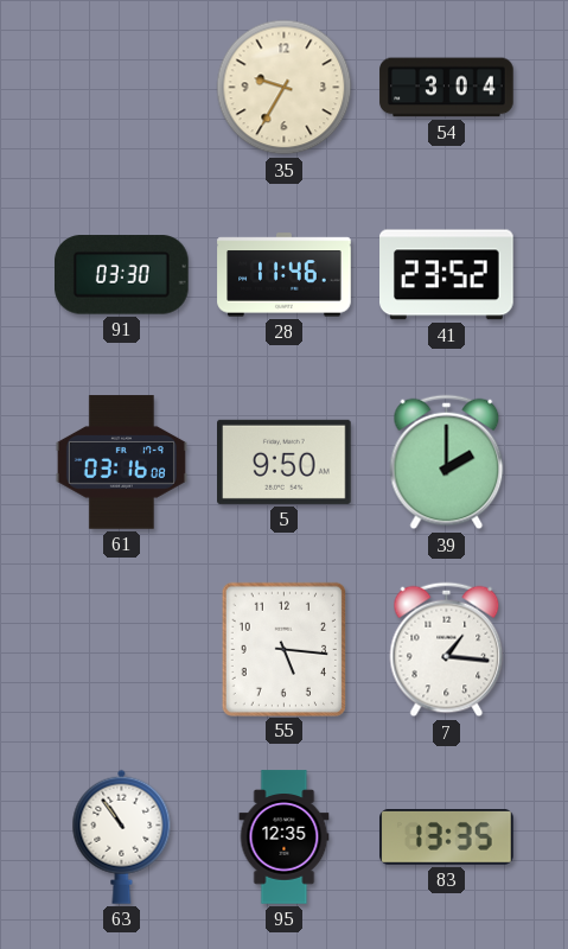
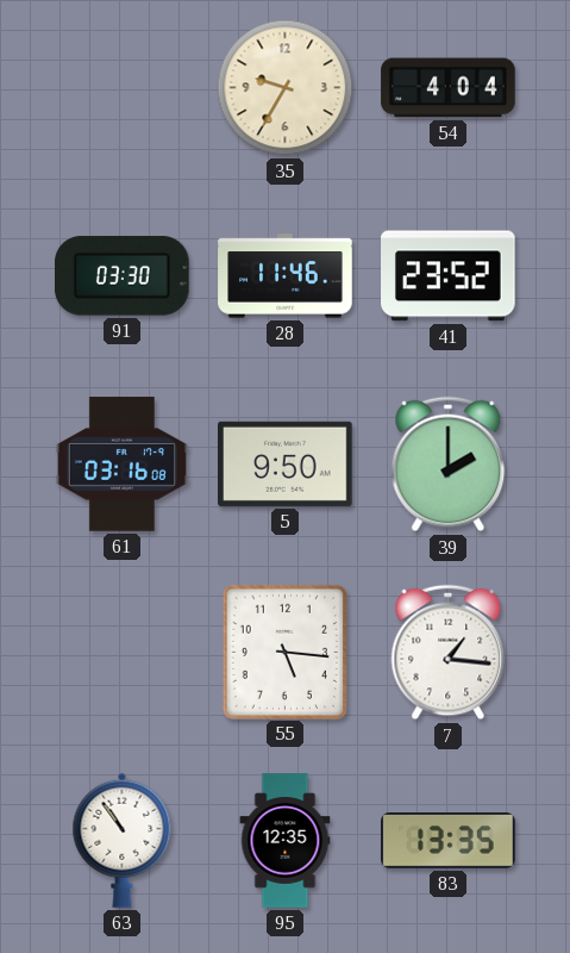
54: 3:04 -> 4:04
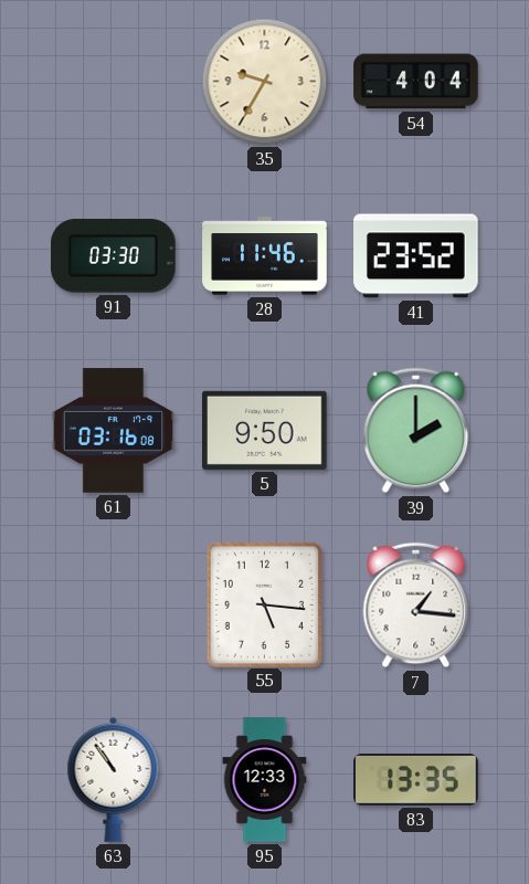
95: 12:35 -> 12:33
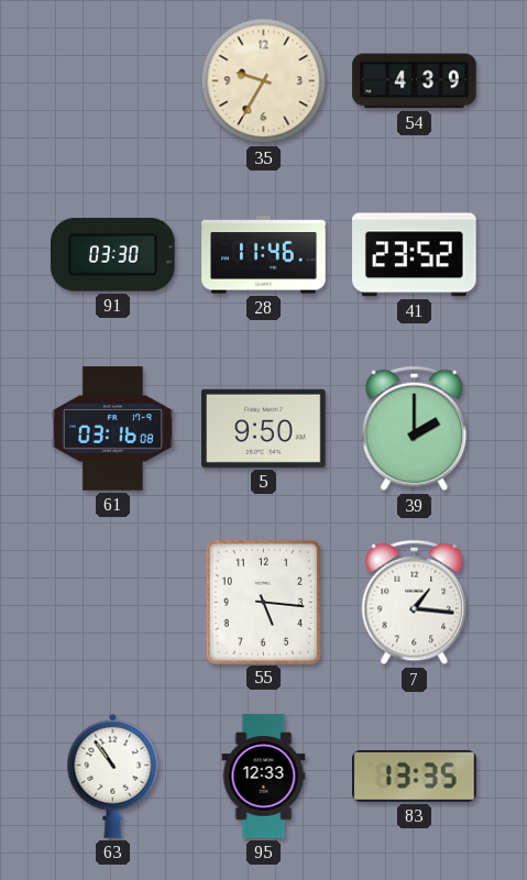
54: 4:04 -> 4:39
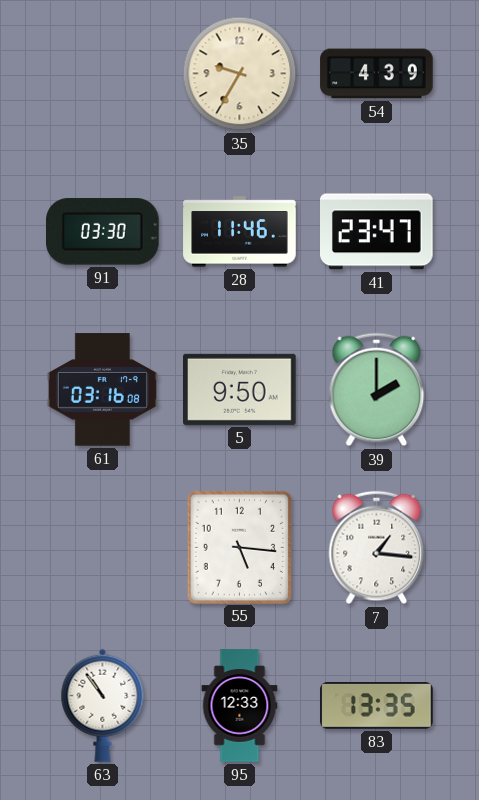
41: 23:52 -> 23:47
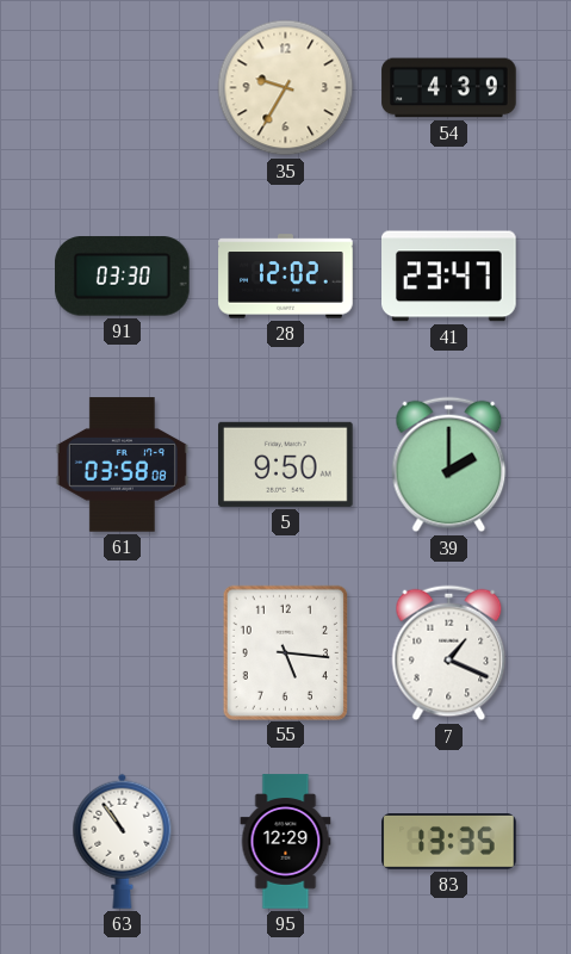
28: 11:46 -> 12:02
61: 03:16 -> 03:58
7: 1:16 -> 1:19
95: 12:33 -> 12:29
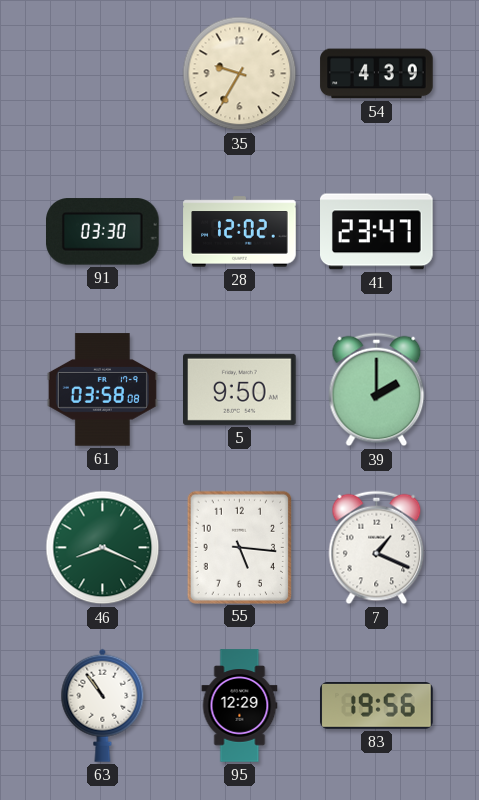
46: none -> 8:19
83: 13:35 -> 19:56
